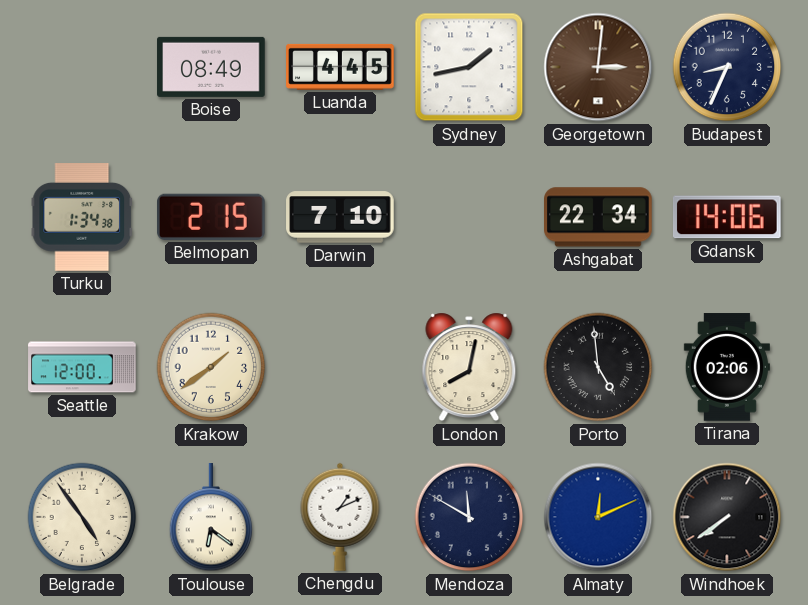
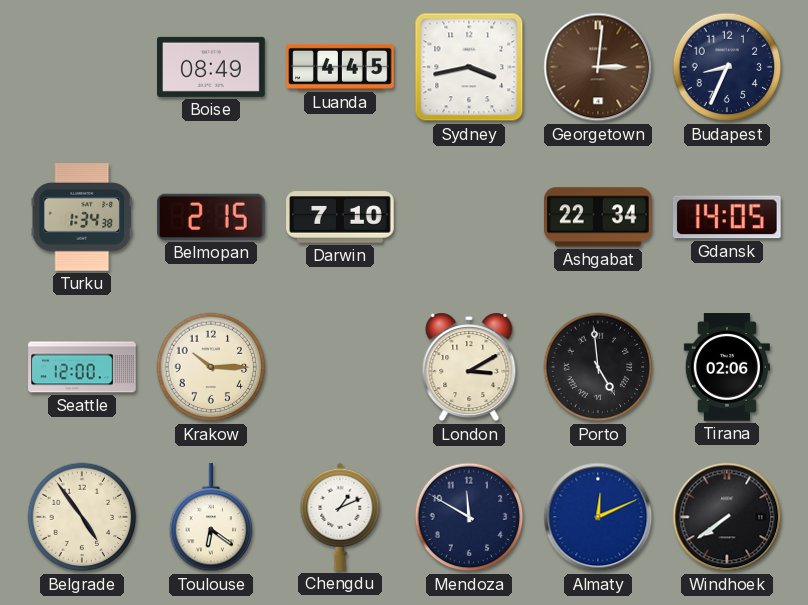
Sydney: 1:43 -> 3:43
Gdansk: 14:06 -> 14:05
Krakow: 1:39 -> 10:15
London: 8:02 -> 3:10
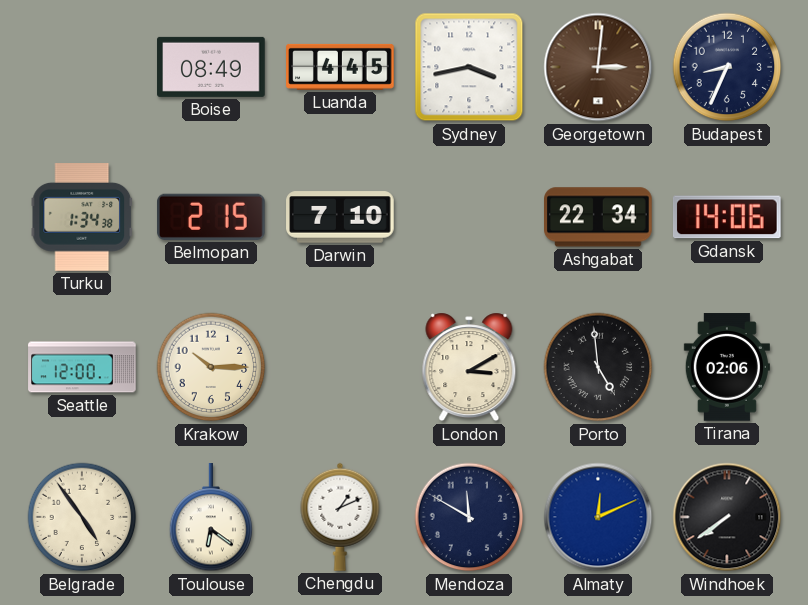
Gdansk: 14:05 -> 14:06
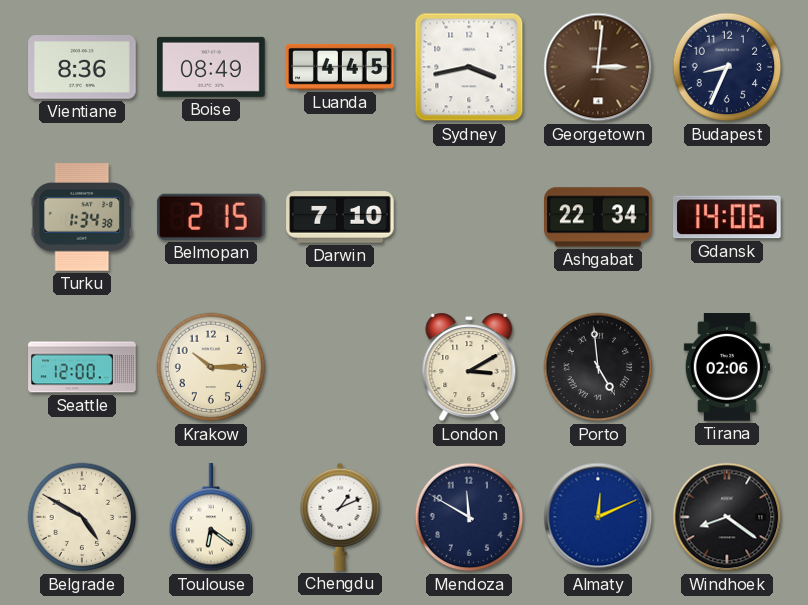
Vientiane: none -> 8:36
Belgrade: 4:54 -> 4:50
Windhoek: 7:39 -> 8:21
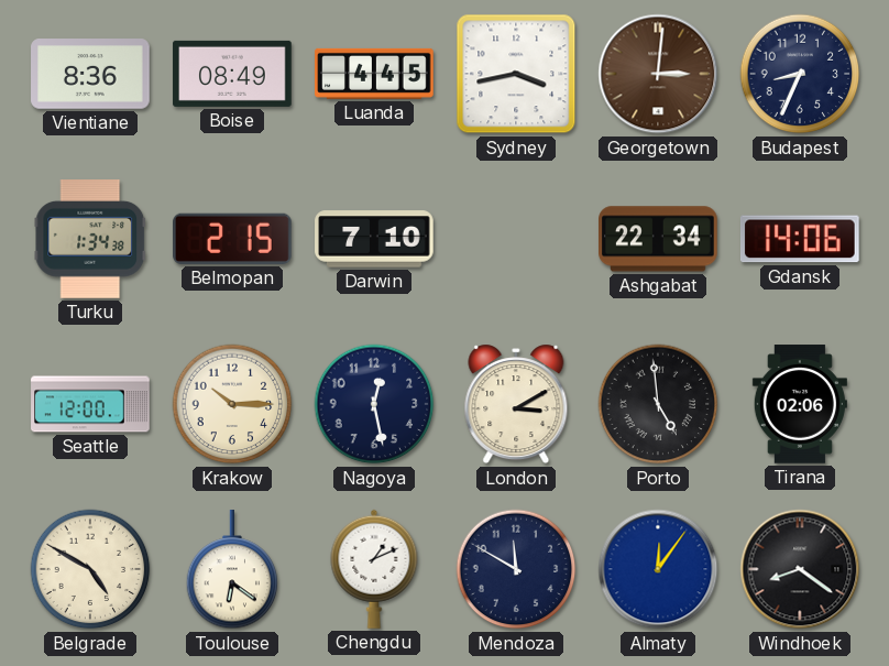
Nagoya: none -> 12:28
Almaty: 12:11 -> 12:06
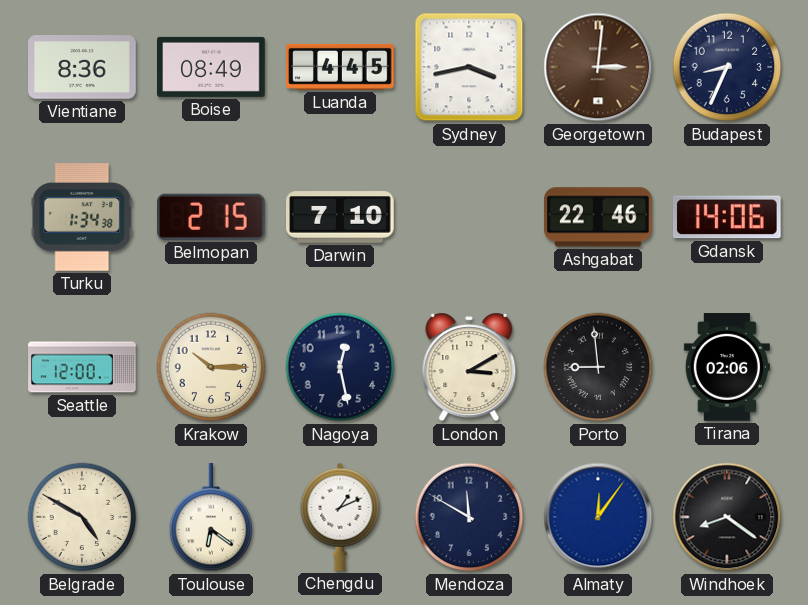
Ashgabat: 22:34 -> 22:46
Porto: 4:59 -> 8:59
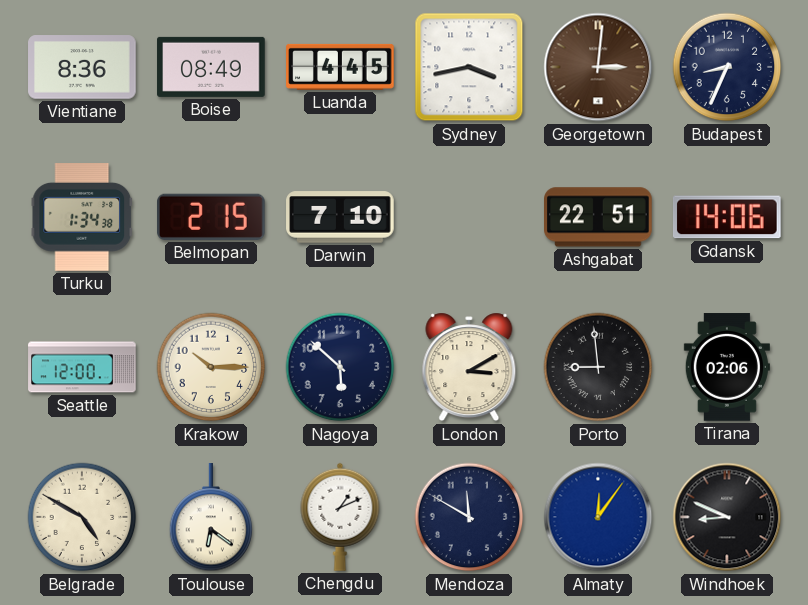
Ashgabat: 22:46 -> 22:51
Nagoya: 12:28 -> 5:52
Windhoek: 8:21 -> 8:49
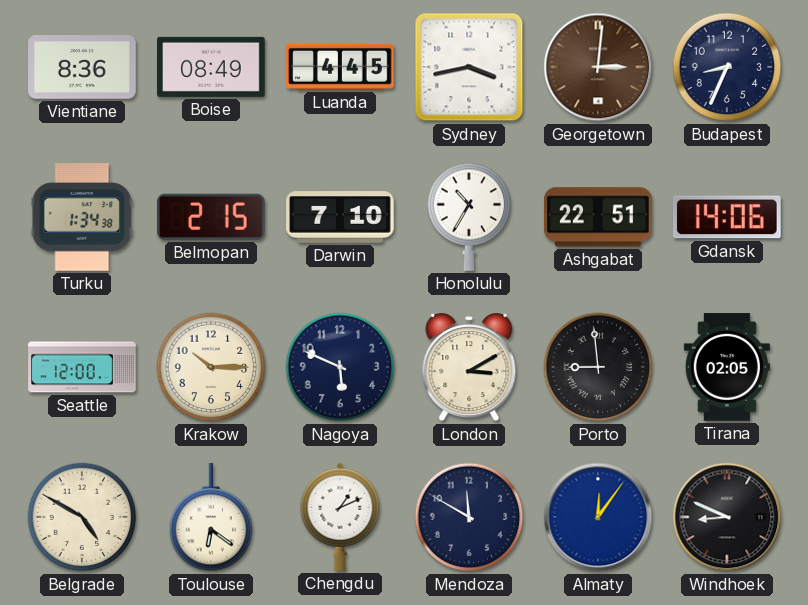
Honolulu: none -> 10:35
Nagoya: 5:52 -> 5:49
Tirana: 02:06 -> 02:05
